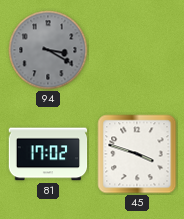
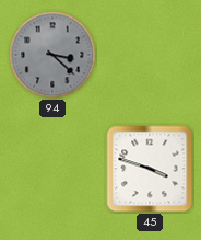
94: 3:20 -> 3:22
81: 17:02 -> none
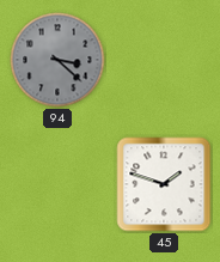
45: 3:48 -> 1:48
